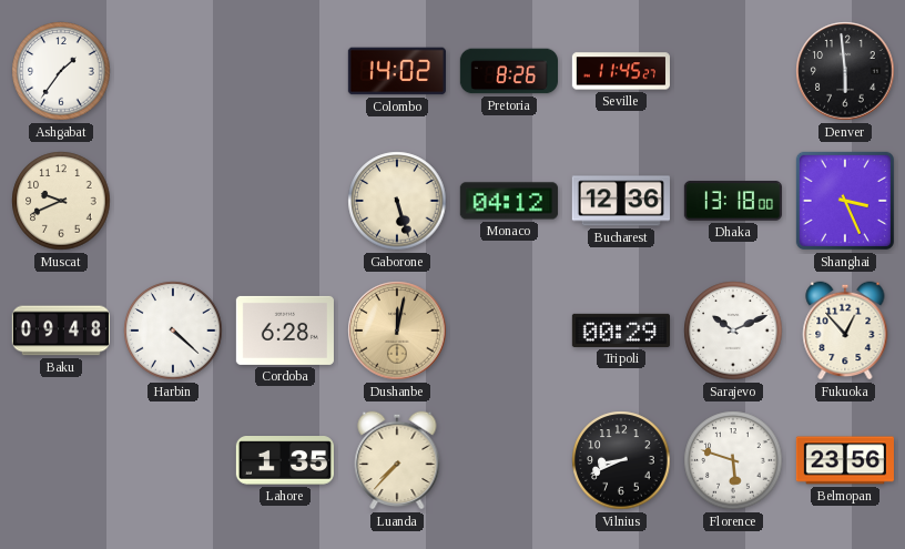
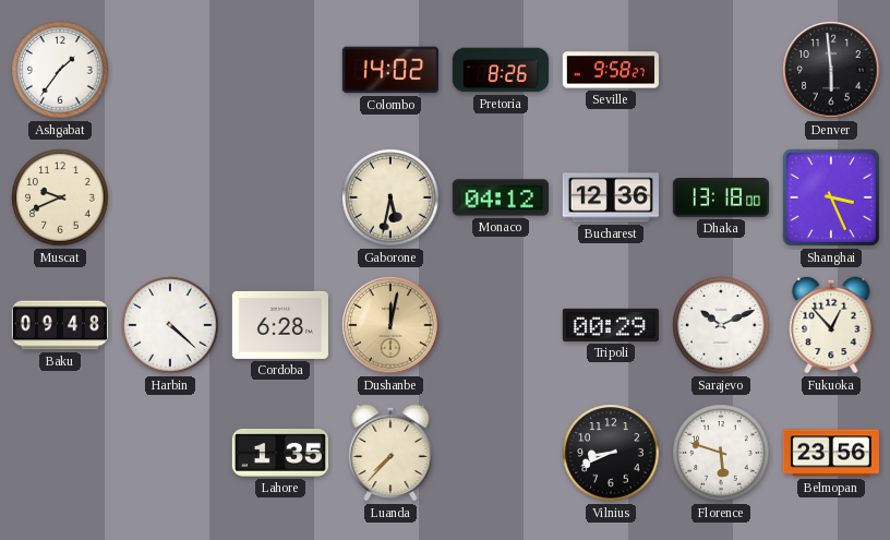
Seville: 11:45 -> 9:58
Gaborone: 5:27 -> 5:32
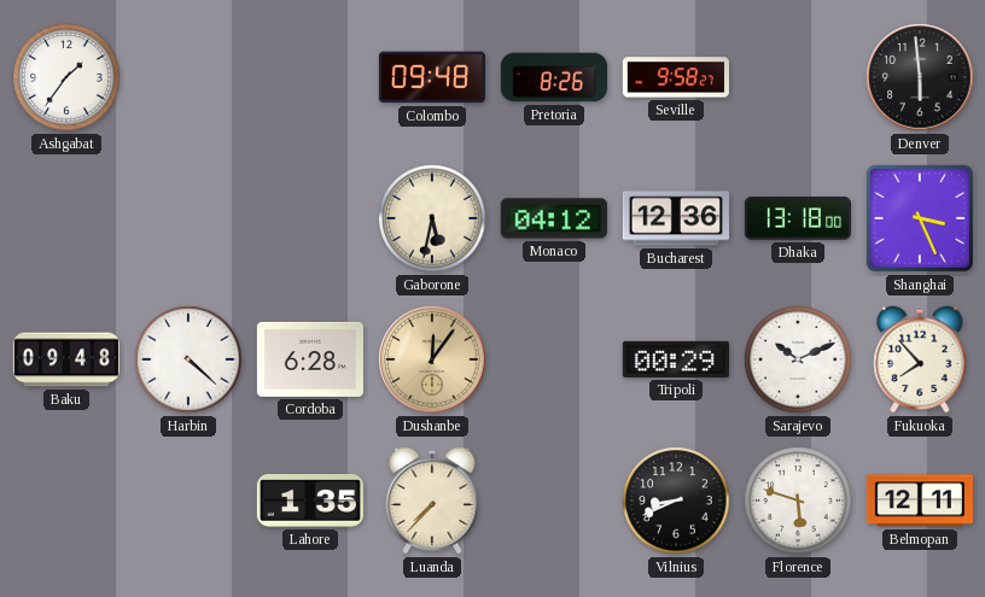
Colombo: 14:02 -> 09:48
Muscat: 9:41 -> none
Dushanbe: 12:02 -> 12:06
Fukuoka: 12:53 -> 7:53
Belmopan: 23:56 -> 12:11
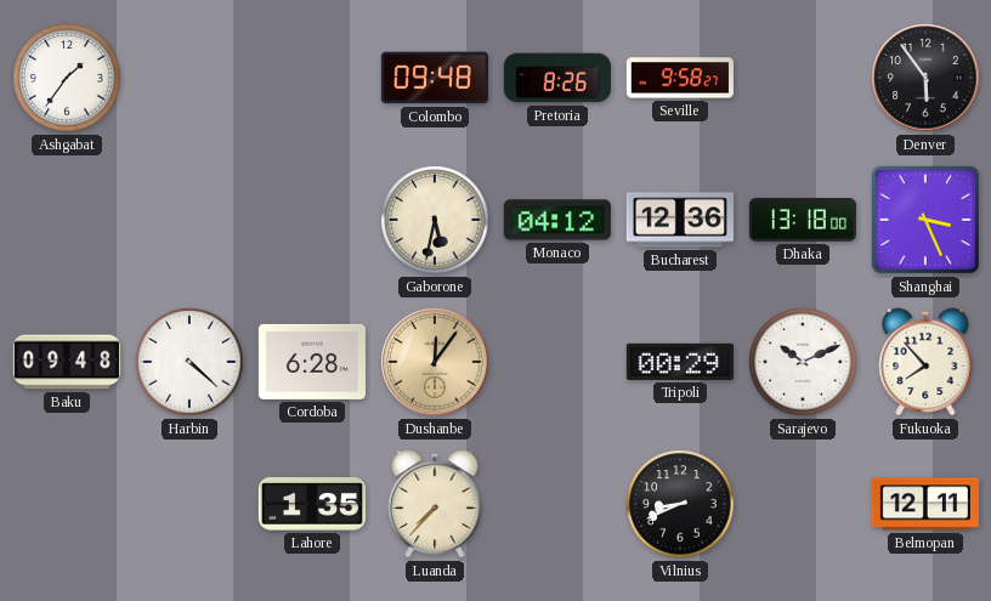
Denver: 5:59 -> 5:54
Florence: 5:48 -> none
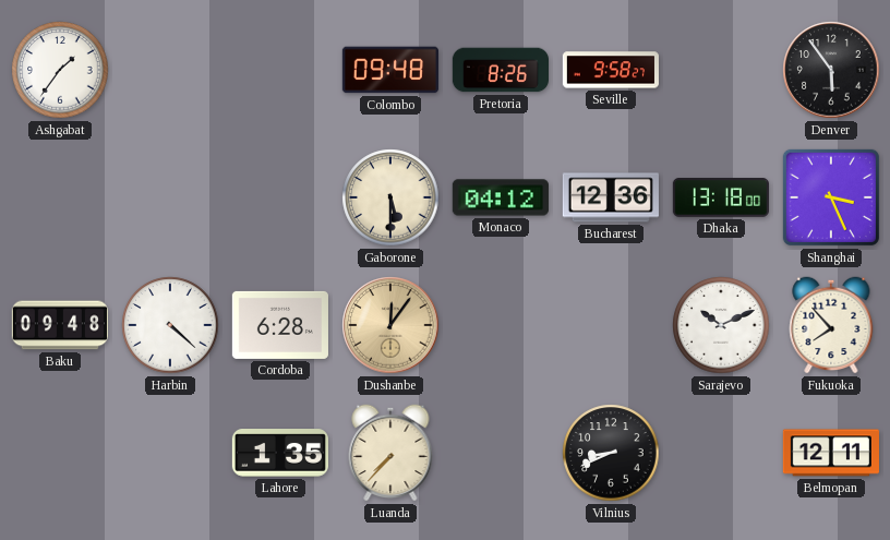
Gaborone: 5:32 -> 5:30
Tripoli: 00:29 -> none
